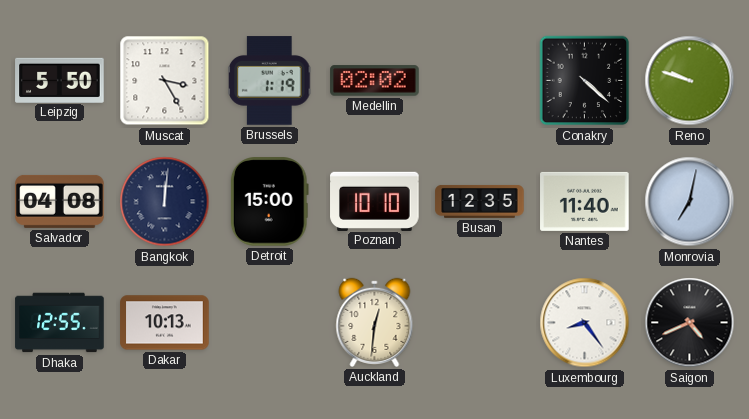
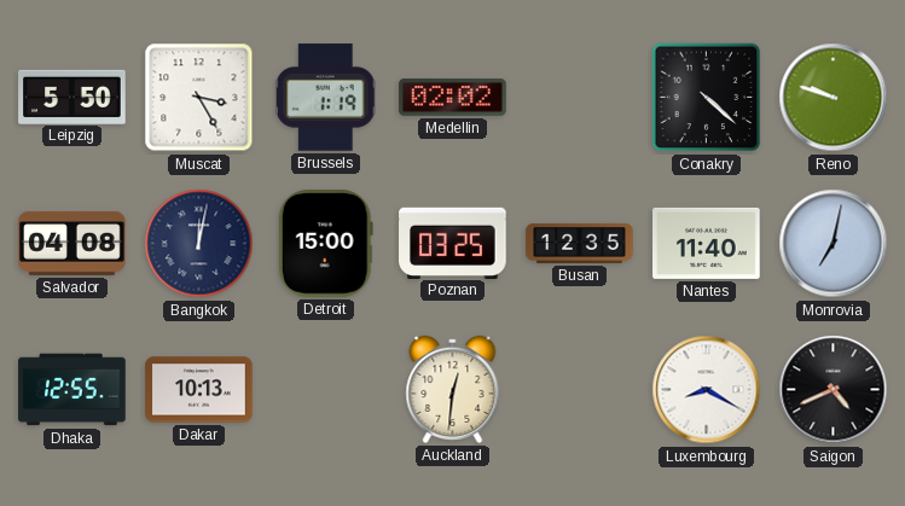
Bangkok: 12:01 -> 12:02
Poznan: 10:10 -> 03:25
Luxembourg: 8:24 -> 8:20
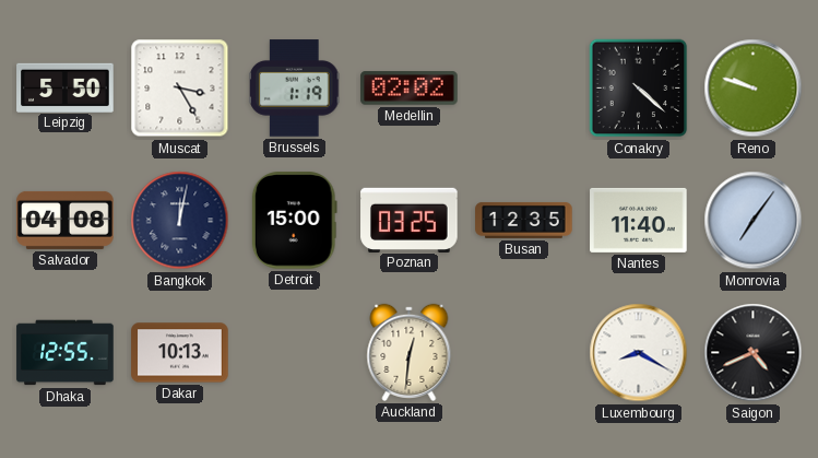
Monrovia: 7:02 -> 7:06
